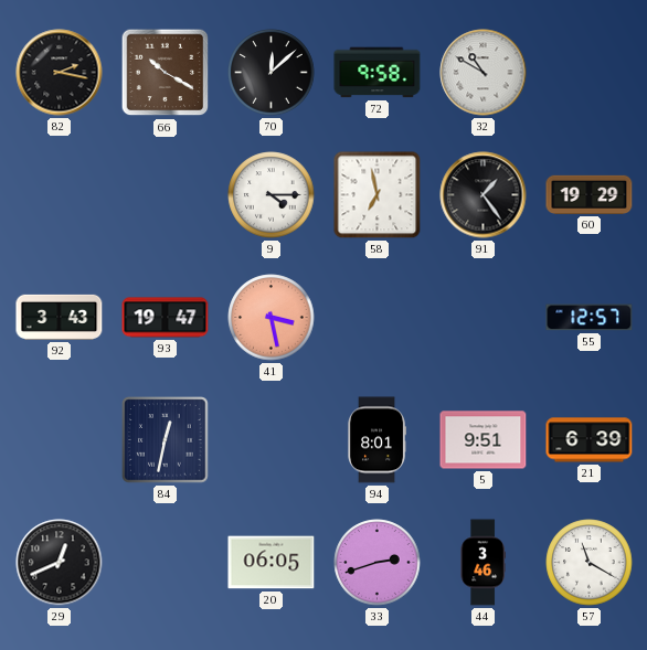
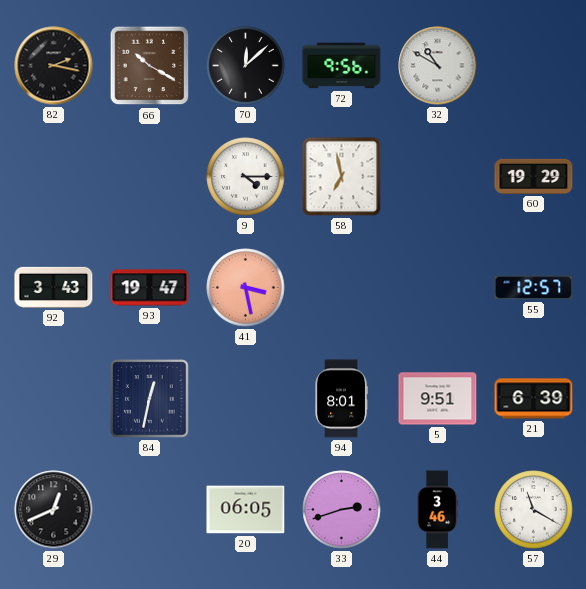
72: 9:58 -> 9:56
91: 1:24 -> none
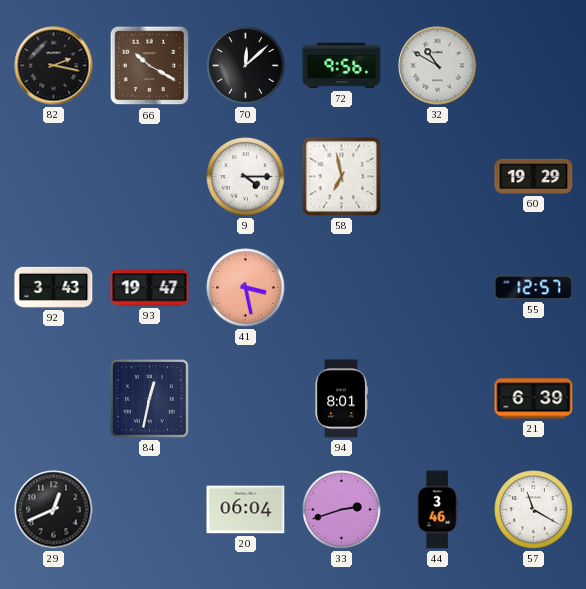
5: 9:51 -> none
20: 06:05 -> 06:04
